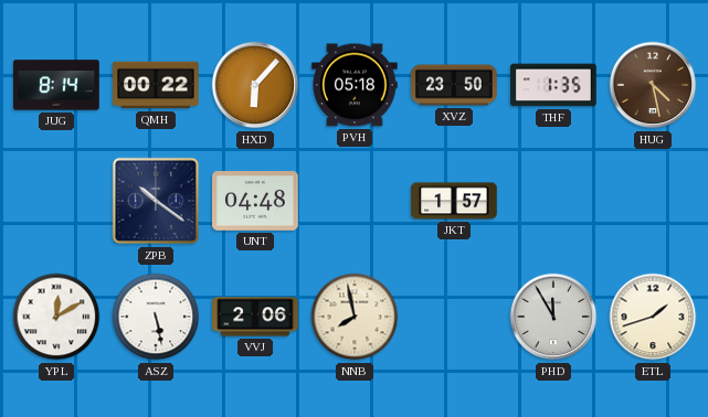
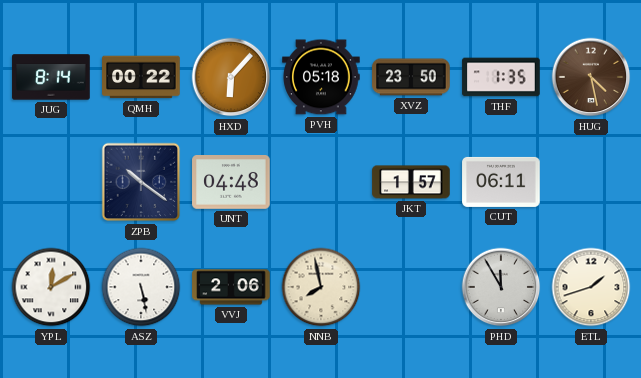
CUT: none -> 06:11
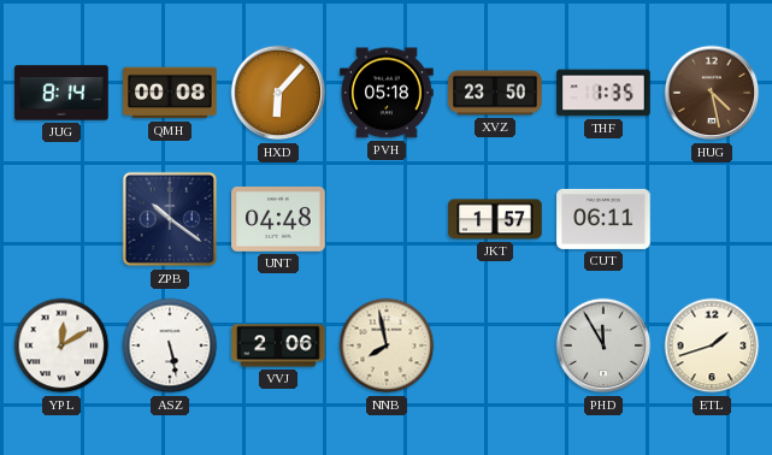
QMH: 00:22 -> 00:08
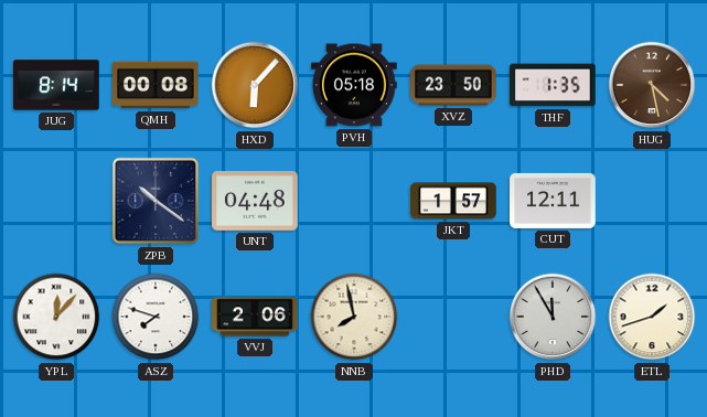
CUT: 06:11 -> 12:11
YPL: 12:10 -> 12:07
ASZ: 5:28 -> 7:48
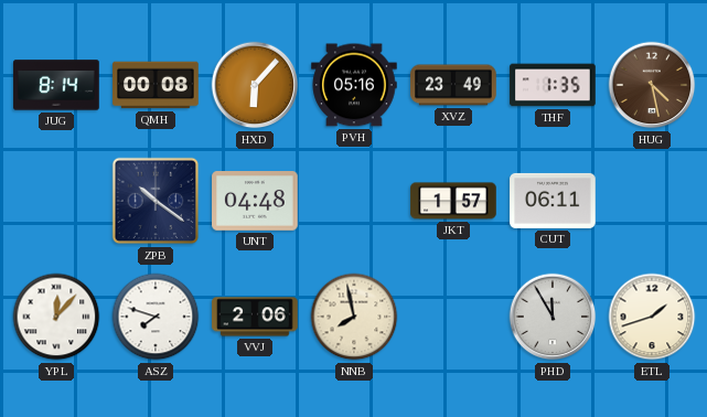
PVH: 05:18 -> 05:16
XVZ: 23:50 -> 23:49
CUT: 12:11 -> 06:11
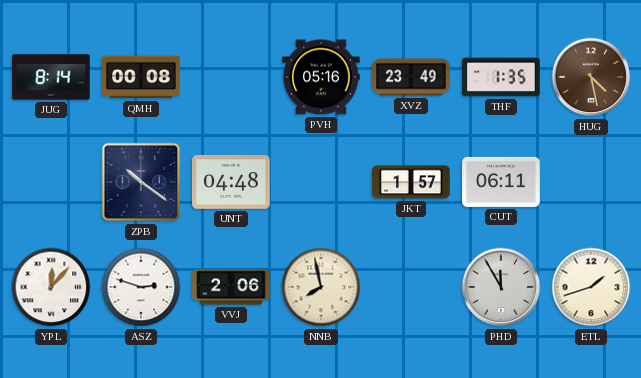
HXD: 6:07 -> none
ASZ: 7:48 -> 2:48
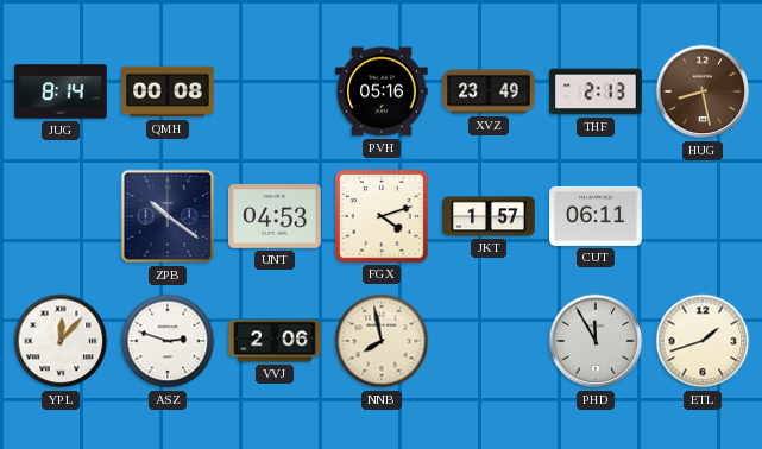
THF: 1:35 -> 2:13
HUG: 4:28 -> 8:28
UNT: 04:48 -> 04:53
FGX: none -> 4:12
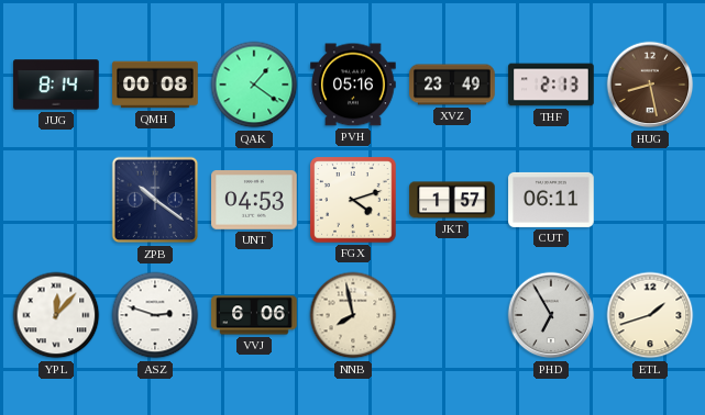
QAK: none -> 1:21
VVJ: 2:06 -> 6:06
PHD: 11:55 -> 6:55
